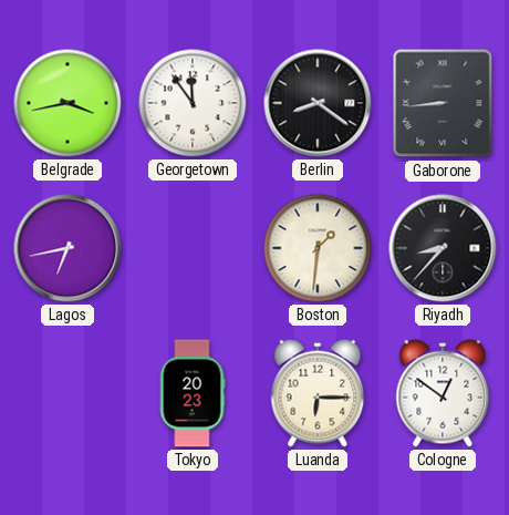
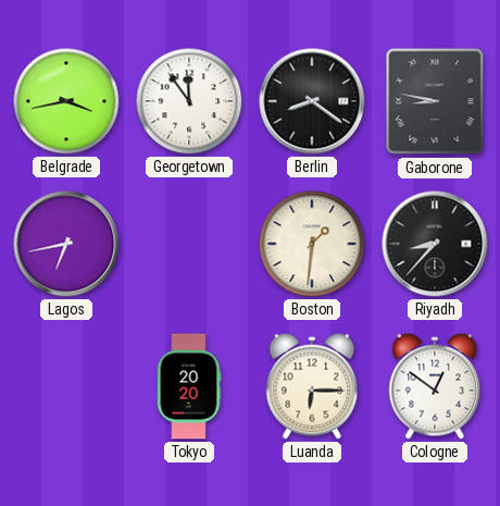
Gaborone: 8:44 -> 8:47
Tokyo: 20:23 -> 20:20
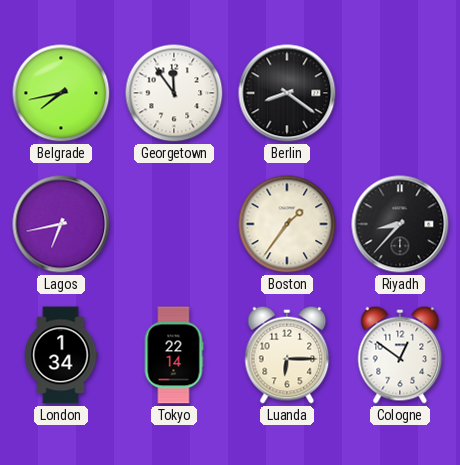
Belgrade: 3:43 -> 7:43
Gaborone: 8:47 -> none
Boston: 1:31 -> 1:36
London: none -> 1:34
Tokyo: 20:20 -> 22:14
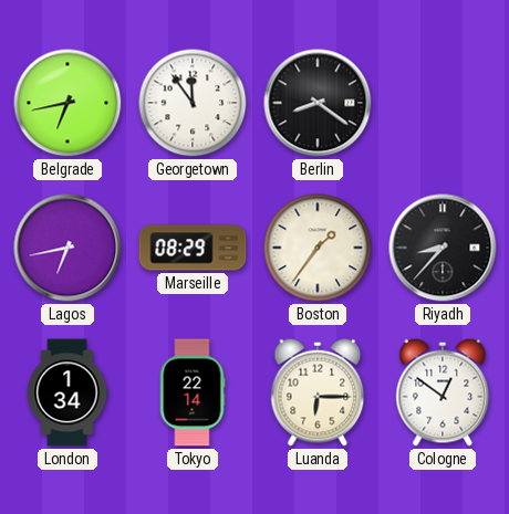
Belgrade: 7:43 -> 6:43
Marseille: none -> 08:29
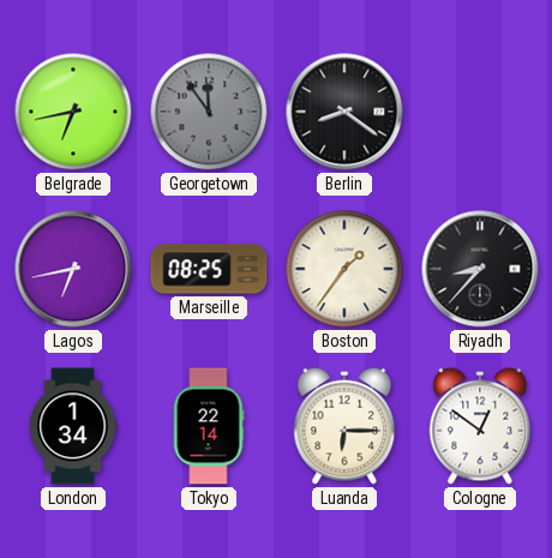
Georgetown dial: white -> grey
Marseille: 08:29 -> 08:25
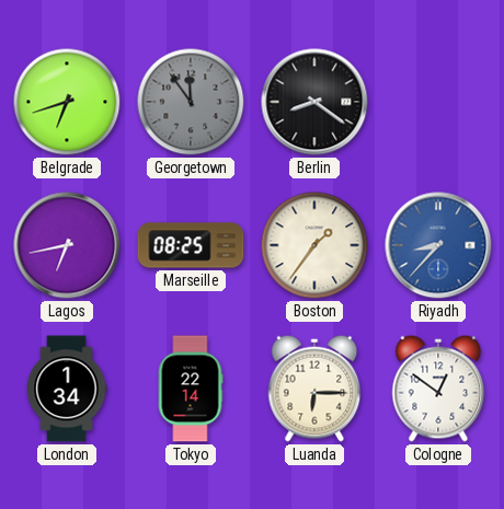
Belgrade: 6:43 -> 6:42
Riyadh dial: black -> blue
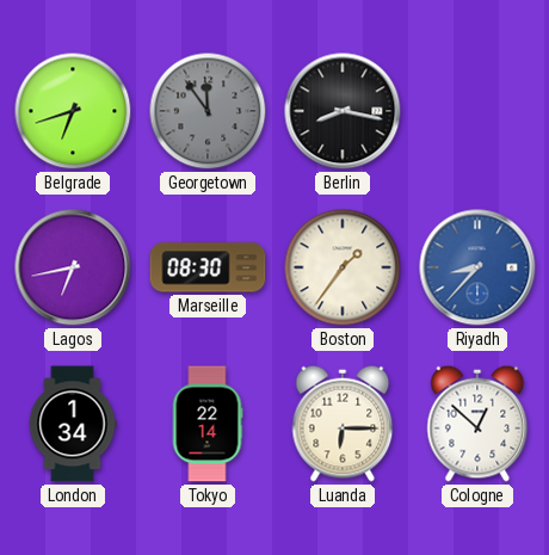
Berlin: 8:21 -> 8:17
Marseille: 08:25 -> 08:30
Cologne: 12:51 -> 12:52
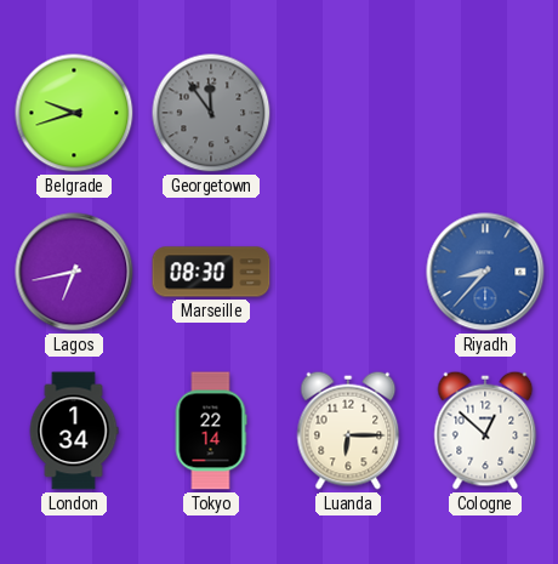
Belgrade: 6:42 -> 9:42
Berlin: 8:17 -> none
Boston: 1:36 -> none
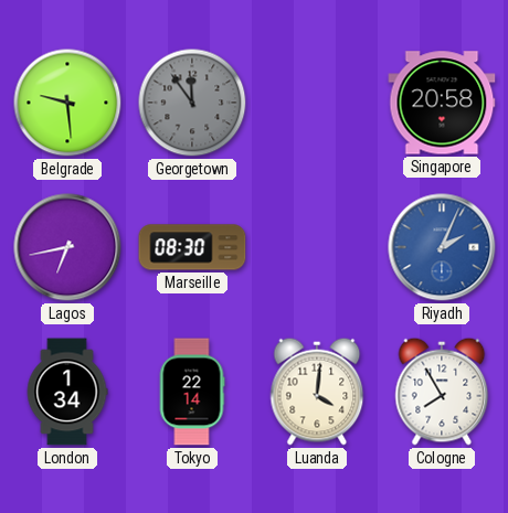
Belgrade: 9:42 -> 9:29
Singapore: none -> 20:58
Riyadh: 8:37 -> 2:04
Luanda: 6:15 -> 4:01
Cologne: 12:52 -> 7:55
